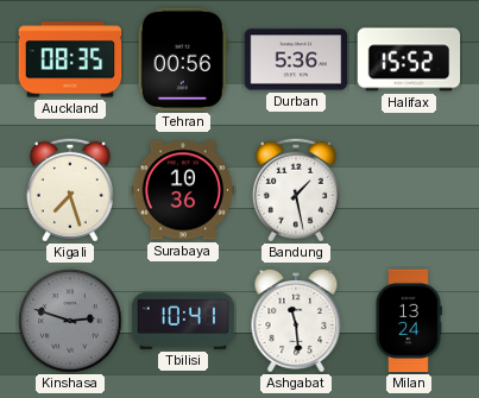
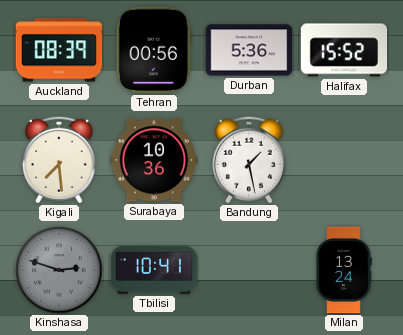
Auckland: 08:35 -> 08:39
Kigali: 7:27 -> 7:29
Ashgabat: 11:29 -> none
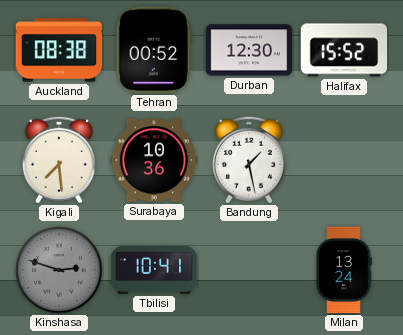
Auckland: 08:39 -> 08:38
Tehran: 00:56 -> 00:52
Durban: 5:36 -> 12:30
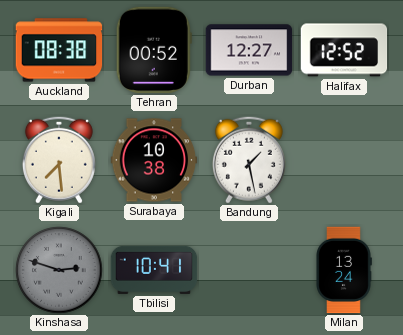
Durban: 12:30 -> 12:27
Halifax: 15:52 -> 12:52
Surabaya: 10:36 -> 10:38
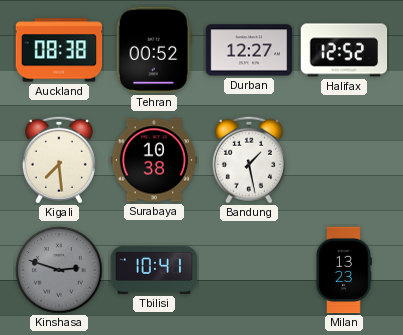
Milan: 13:24 -> 13:23
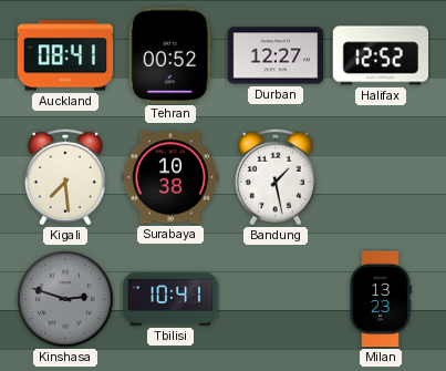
Auckland: 08:38 -> 08:41
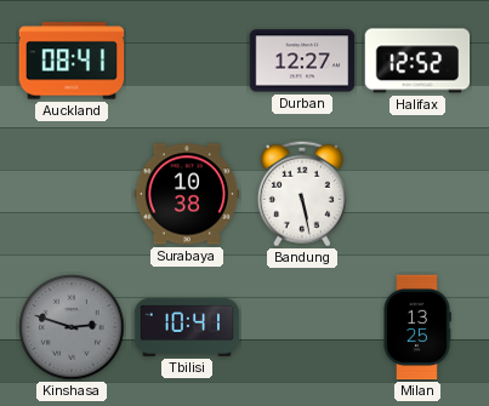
Tehran: 00:52 -> none
Kigali: 7:29 -> none
Bandung: 1:28 -> 5:28
Milan: 13:23 -> 13:25
